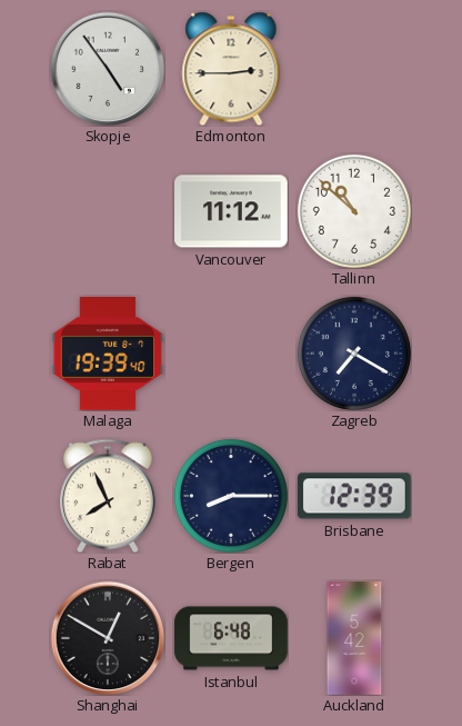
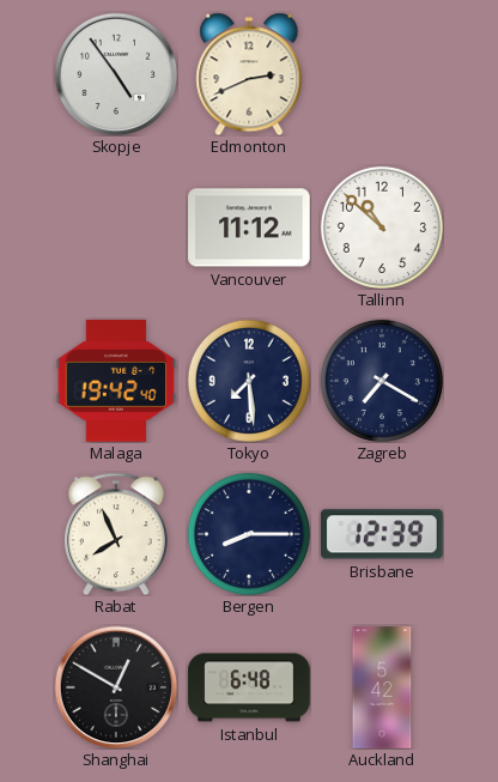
Edmonton: 2:45 -> 2:41
Malaga: 19:39 -> 19:42
Tokyo: none -> 7:29
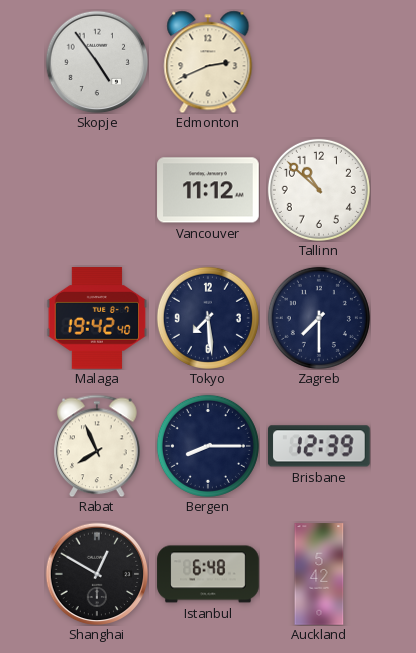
Zagreb: 7:20 -> 7:30
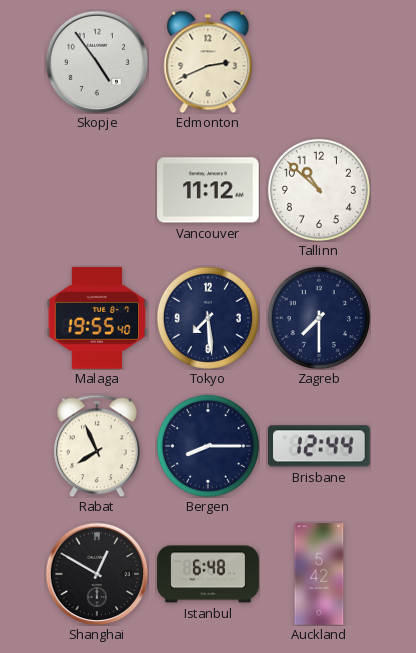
Malaga: 19:42 -> 19:55
Brisbane: 12:39 -> 12:44
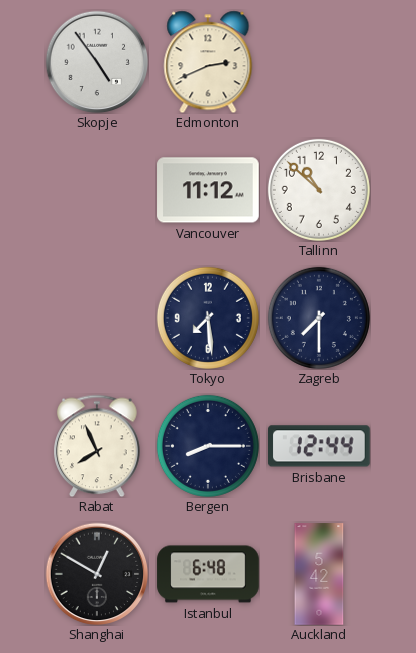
Malaga: 19:55 -> none
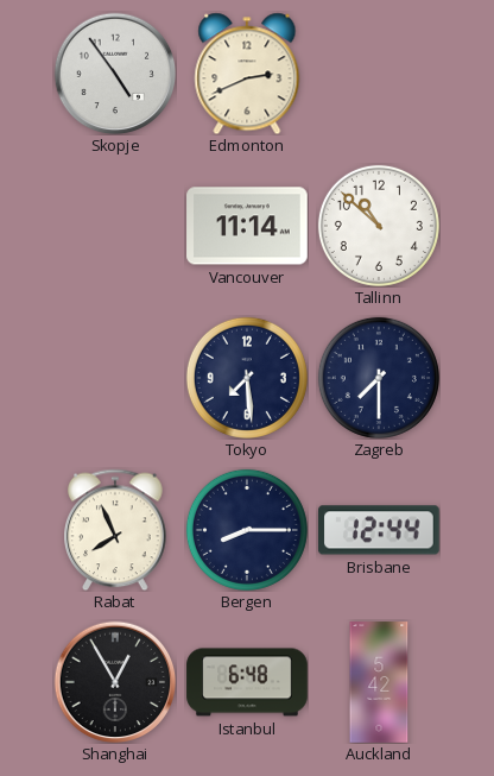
Vancouver: 11:12 -> 11:14
Shanghai: 12:50 -> 12:55
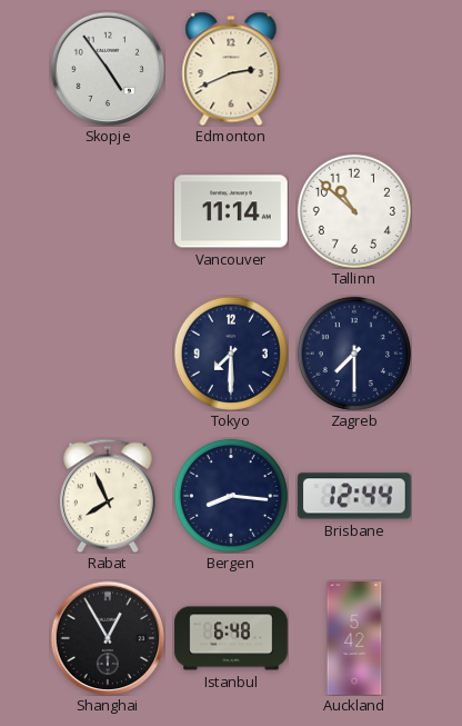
Tokyo: 7:29 -> 7:30
Bergen: 8:15 -> 8:16
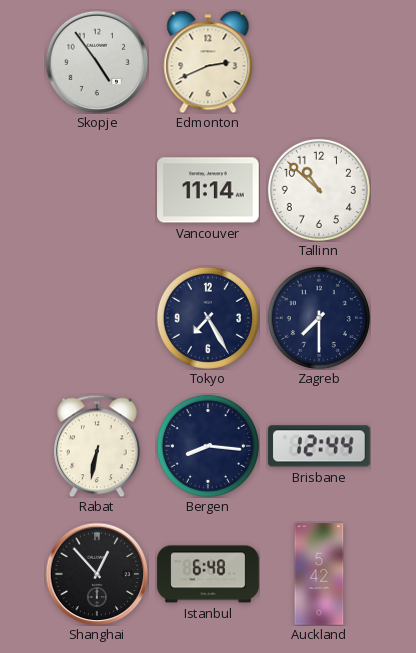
Tokyo: 7:30 -> 7:25
Rabat: 7:56 -> 6:32
Shanghai: 12:55 -> 12:53
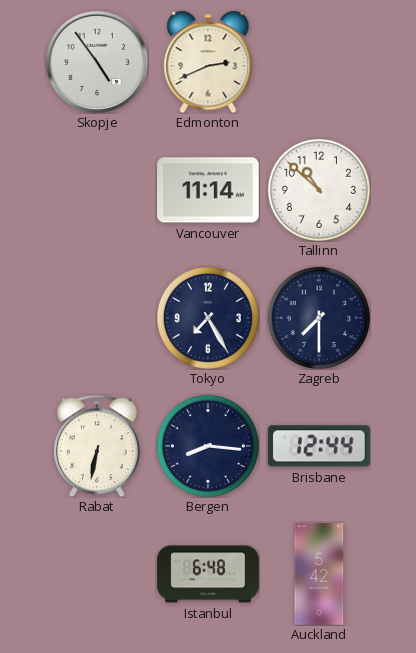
Shanghai: 12:53 -> none
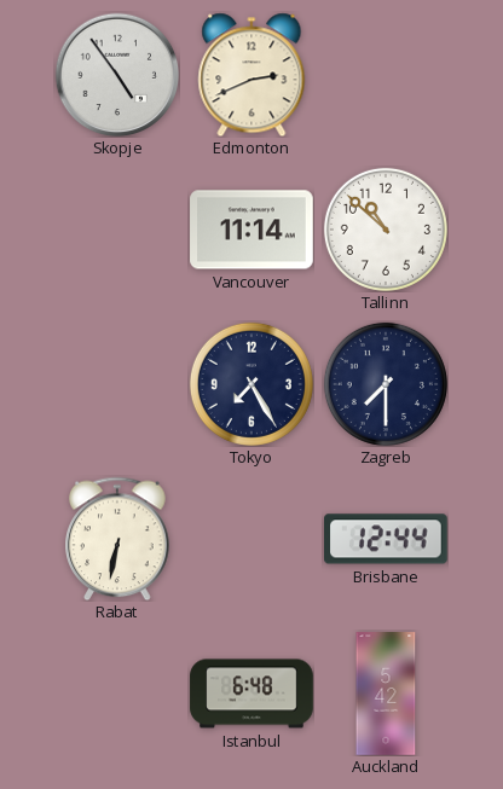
Bergen: 8:16 -> none
